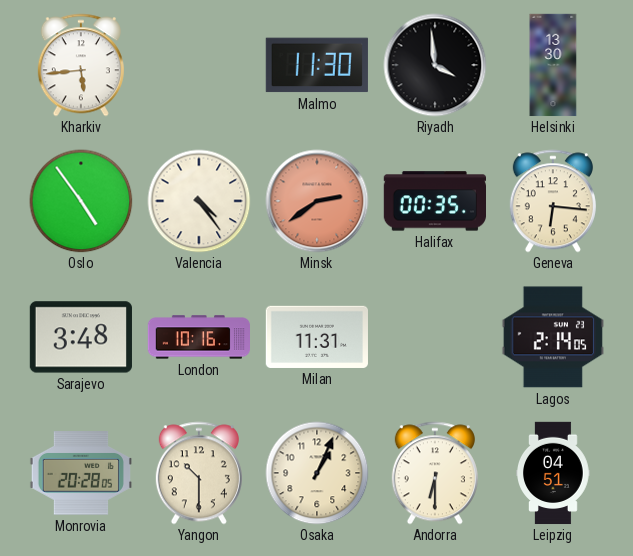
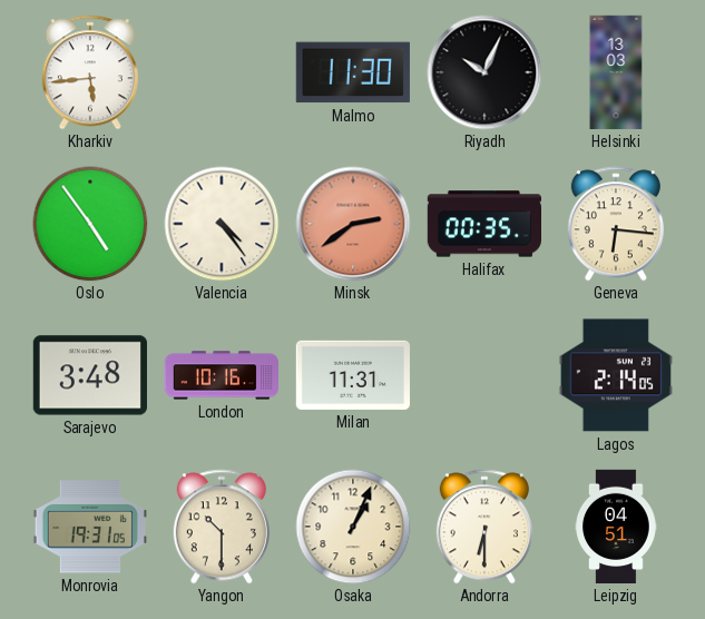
Riyadh: 3:59 -> 10:04
Helsinki: 13:30 -> 13:03
Monrovia: 20:28 -> 19:31
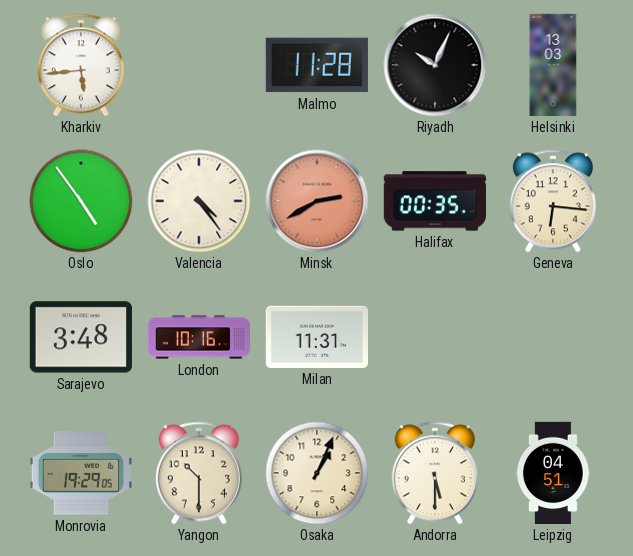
Malmo: 11:30 -> 11:28
Minsk: 2:39 -> 2:40
Lagos: 2:14 -> none
Monrovia: 19:31 -> 19:29
Andorra: 6:30 -> 5:30
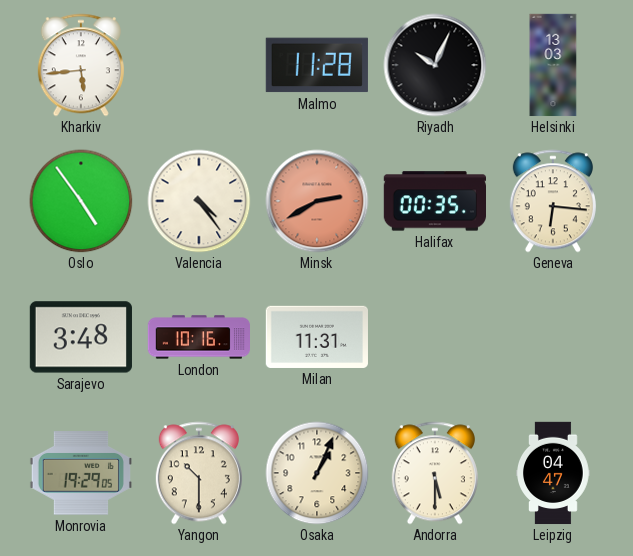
Leipzig: 04:51 -> 04:47
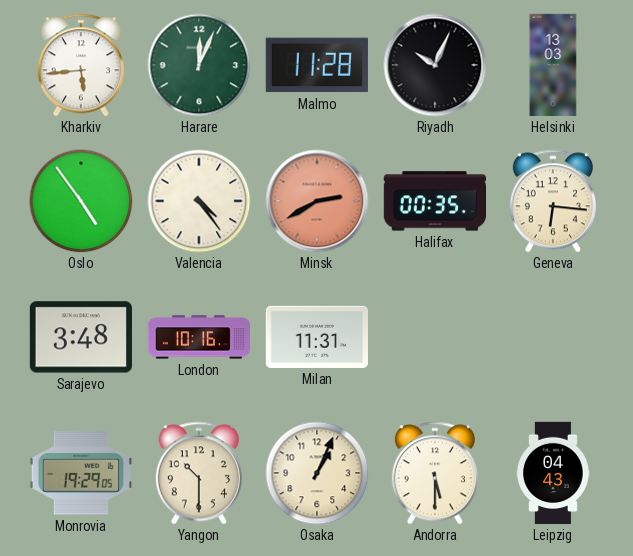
Harare: none -> 12:04
Leipzig: 04:47 -> 04:43
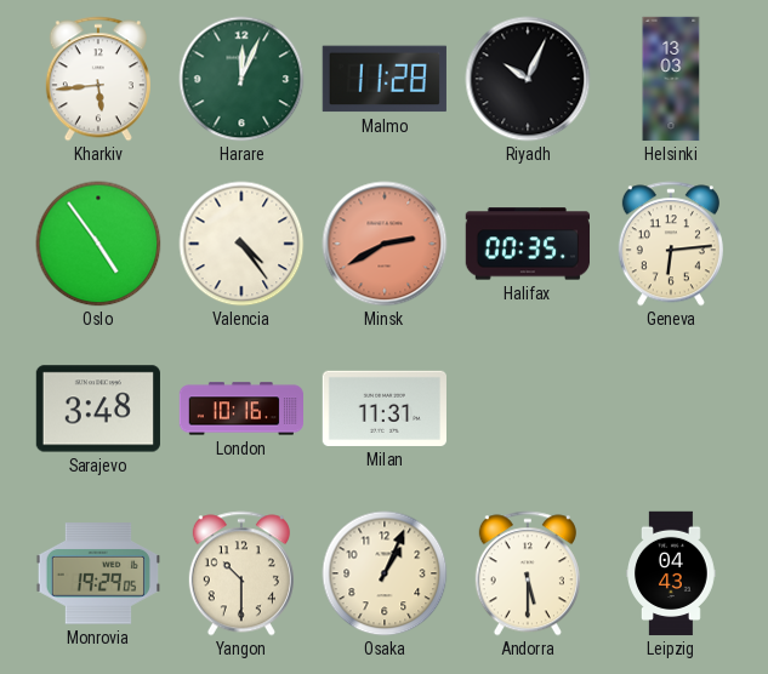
Geneva: 6:16 -> 6:14
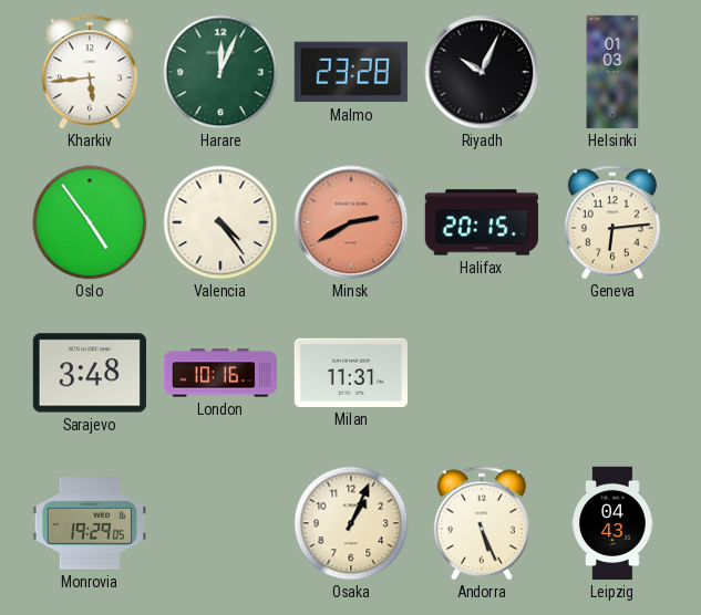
Malmo: 11:28 -> 23:28
Helsinki: 13:03 -> 01:03
Halifax: 00:35 -> 20:15
Yangon: 10:30 -> none
Andorra: 5:30 -> 5:26
